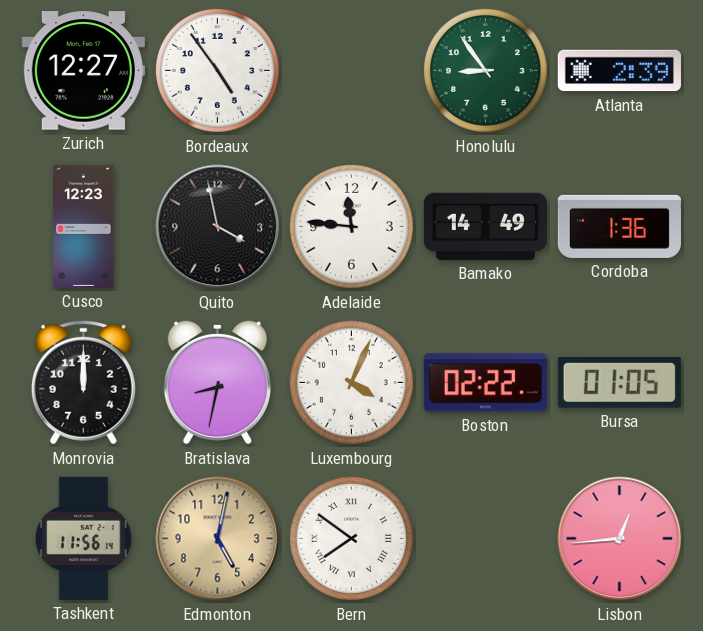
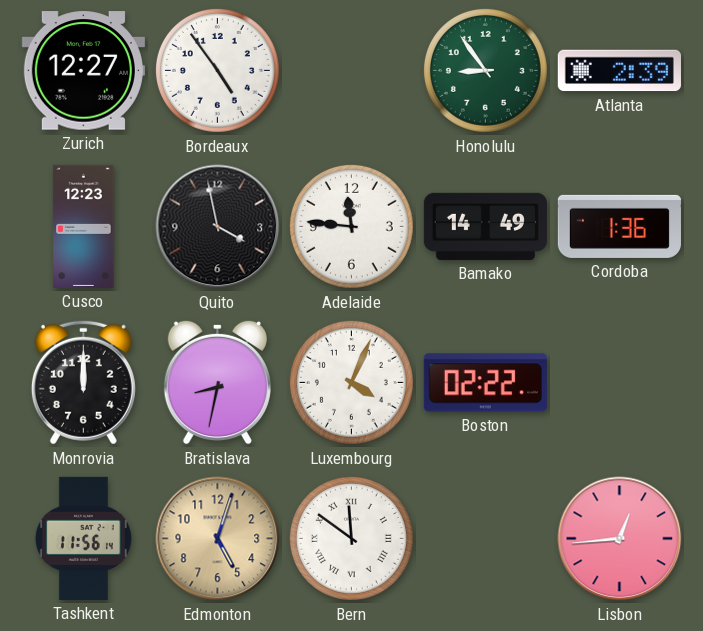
Bursa: 01:05 -> none
Edmonton: 5:02 -> 5:03
Bern: 7:51 -> 11:51
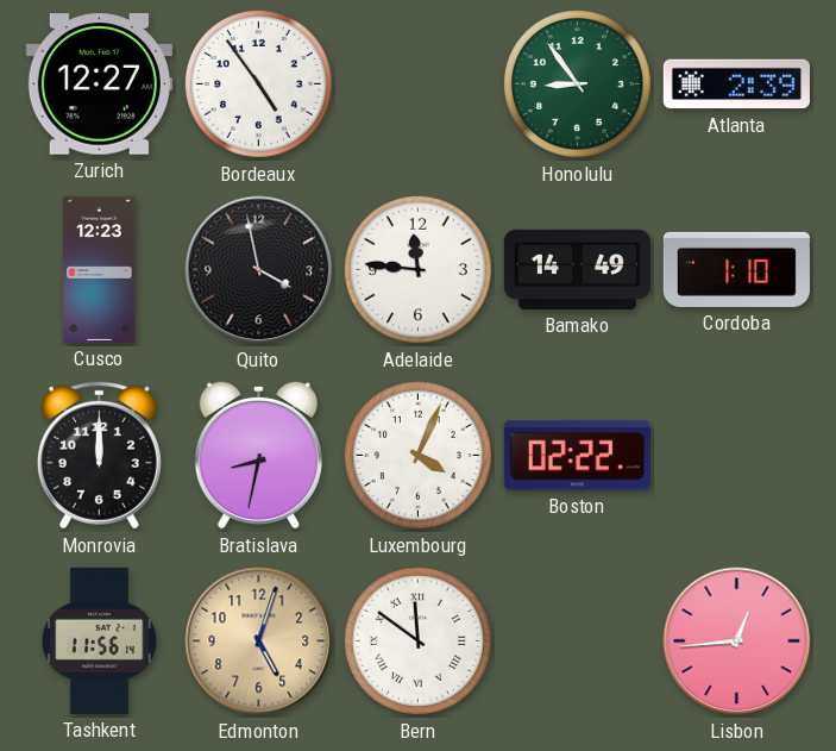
Cordoba: 1:36 -> 1:10
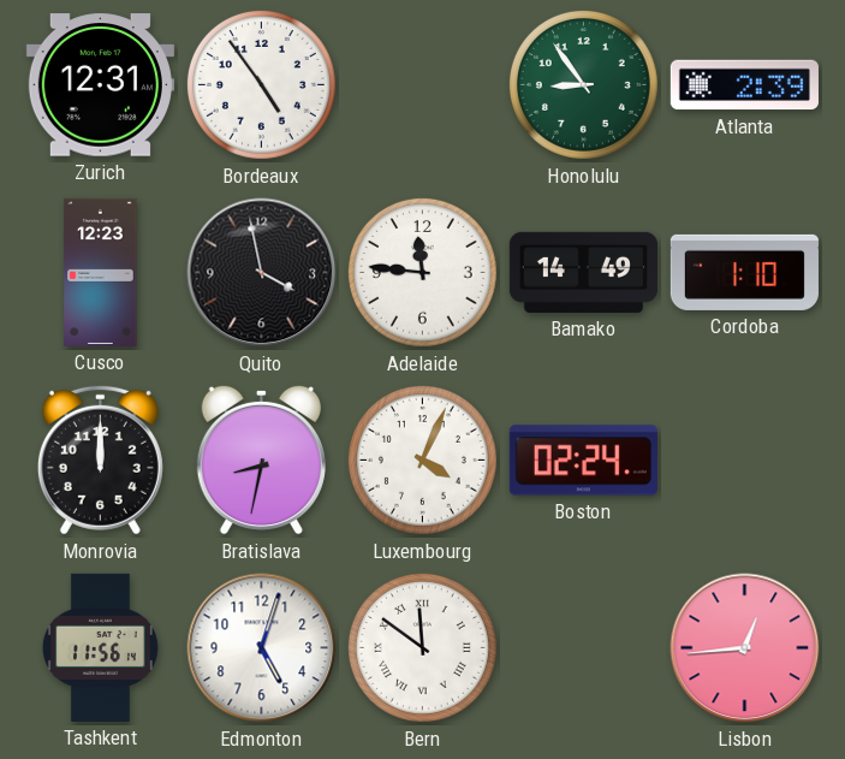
Zurich: 12:27 -> 12:31
Boston: 02:22 -> 02:24
Edmonton dial: champagne -> white
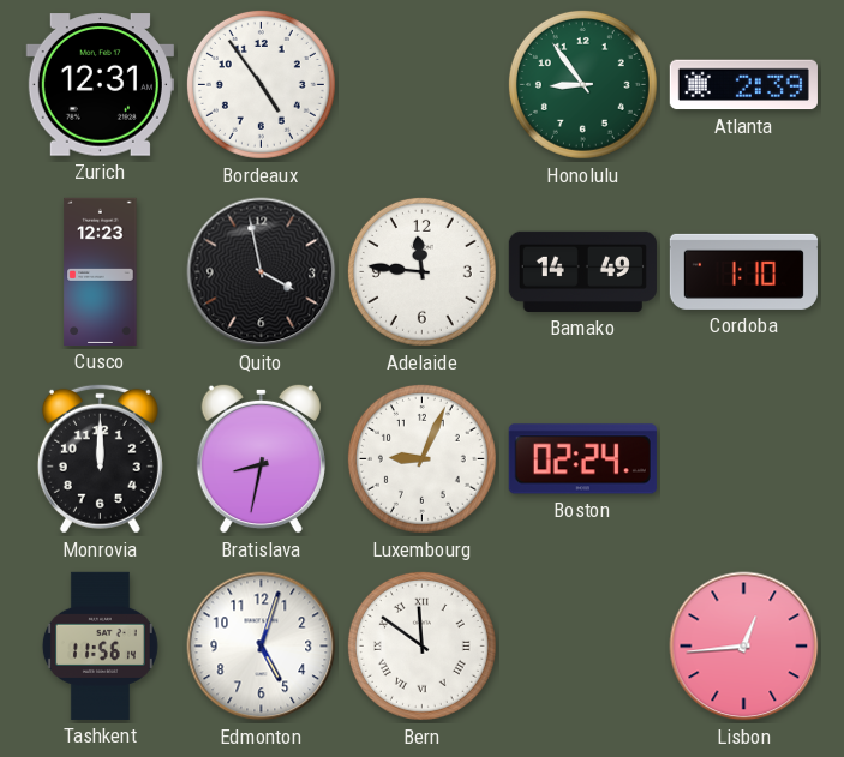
Luxembourg: 4:04 -> 9:04
